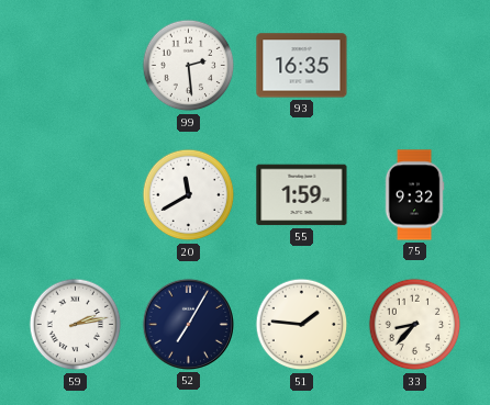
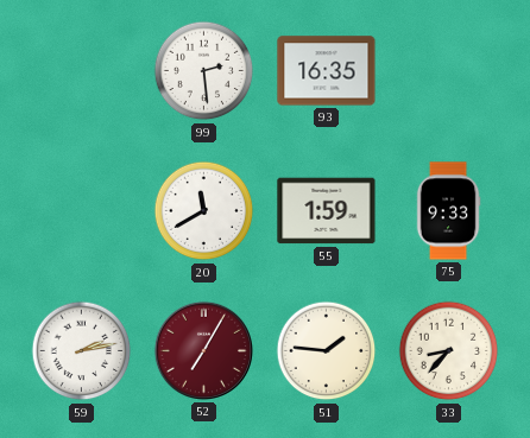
75: 9:32 -> 9:33
52 dial: navy -> burgundy
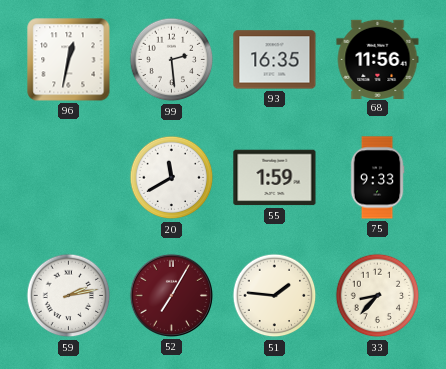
96: none -> 12:32
68: none -> 11:56
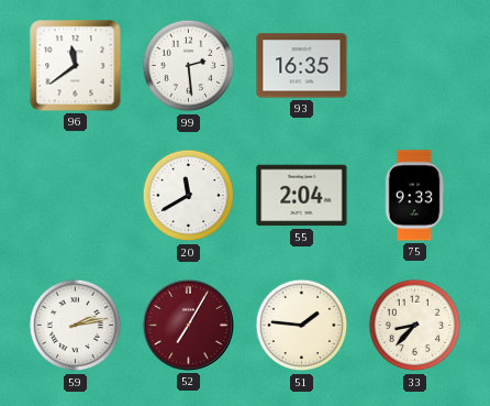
96: 12:32 -> 11:39
68: 11:56 -> none
55: 1:59 -> 2:04
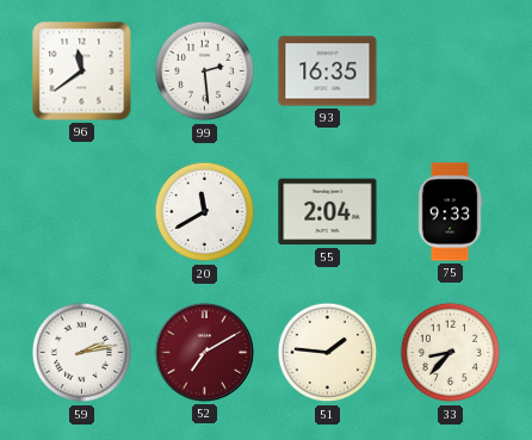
52: 7:05 -> 7:10
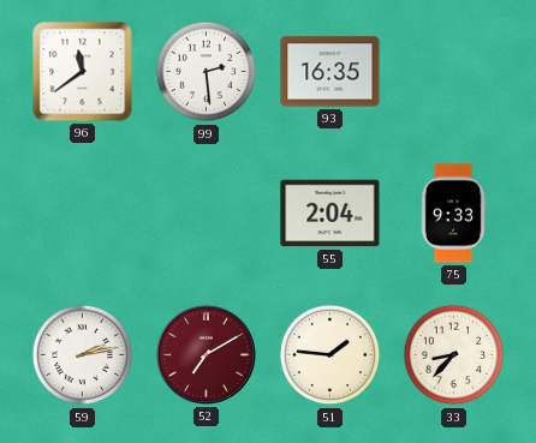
20: 11:40 -> none
